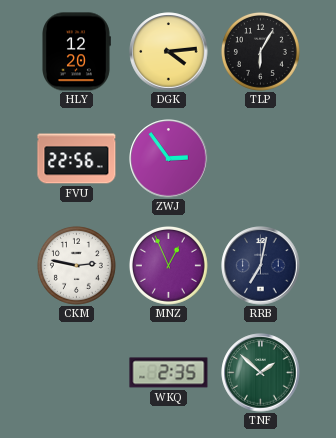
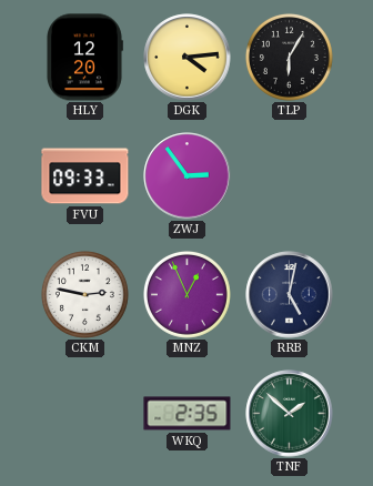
FVU: 22:56 -> 09:33
RRB: 7:02 -> 5:02
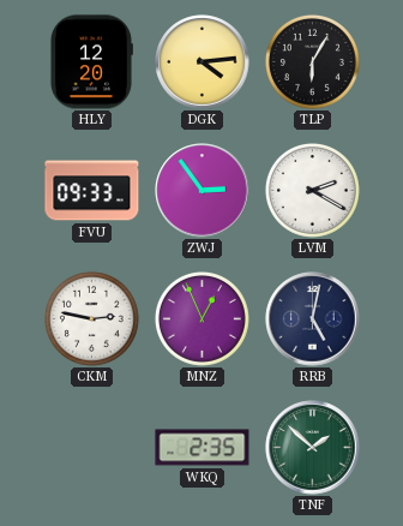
LVM: none -> 2:20
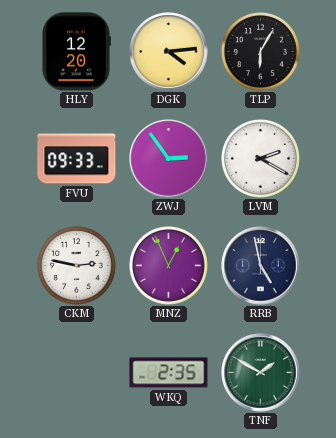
RRB: 5:02 -> 4:58
TNF: 1:52 -> 1:50
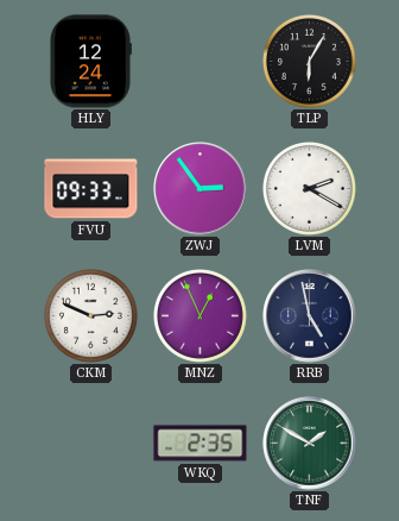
HLY: 12:20 -> 12:24
DGK: 4:14 -> none
CKM: 2:47 -> 2:49
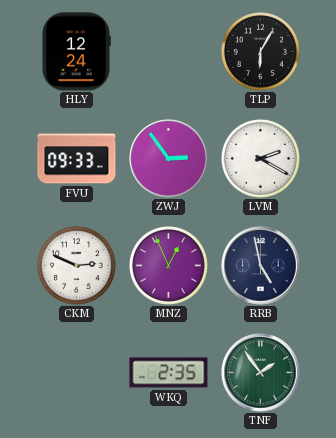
TNF: 1:50 -> 1:54
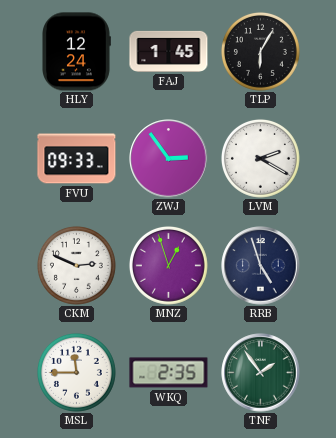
FAJ: none -> 1:45
MNZ: 12:56 -> 12:57
RRB: 4:58 -> 4:57
MSL: none -> 11:45
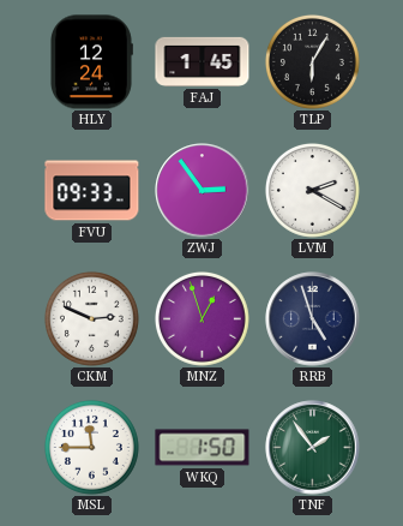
WKQ: 2:35 -> 1:50
